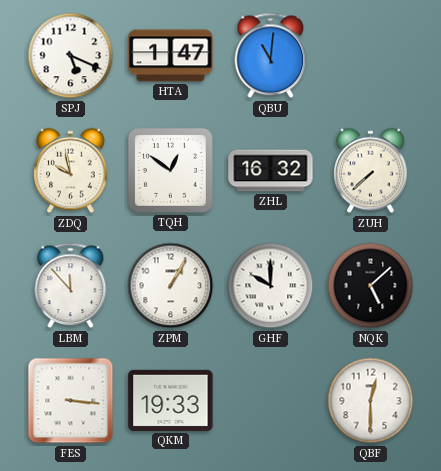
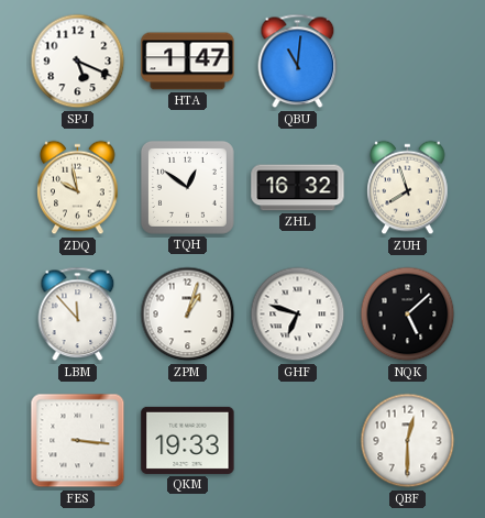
ZUH: 7:38 -> 7:57
ZPM: 1:05 -> 1:03
GHF: 10:00 -> 6:48
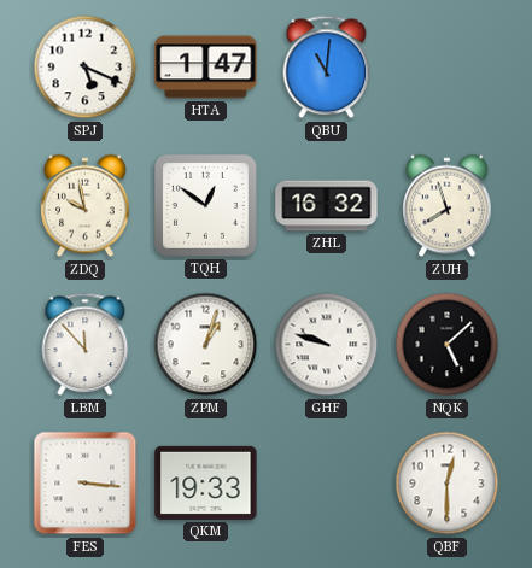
GHF: 6:48 -> 9:48
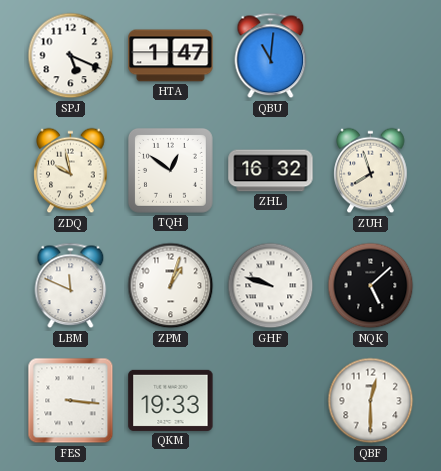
LBM: 11:53 -> 11:49
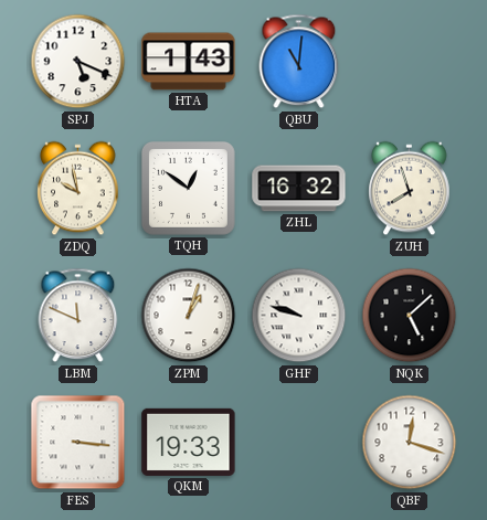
HTA: 1:47 -> 1:43
QBF: 12:30 -> 12:18
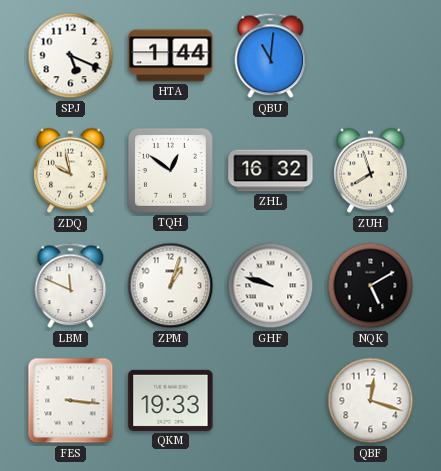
HTA: 1:43 -> 1:44
NQK: 5:08 -> 5:10
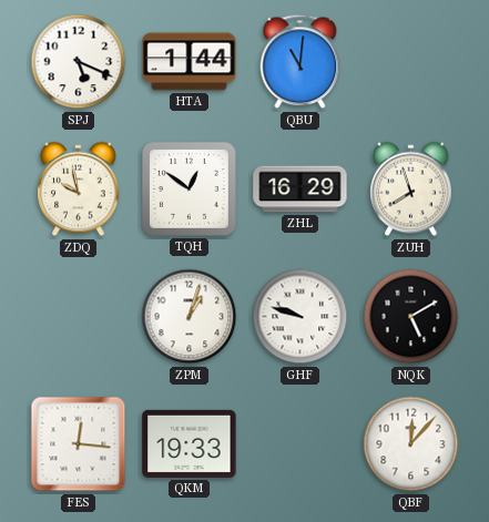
ZHL: 16:32 -> 16:29
LBM: 11:49 -> none
FES: 3:16 -> 12:16
QBF: 12:18 -> 12:07
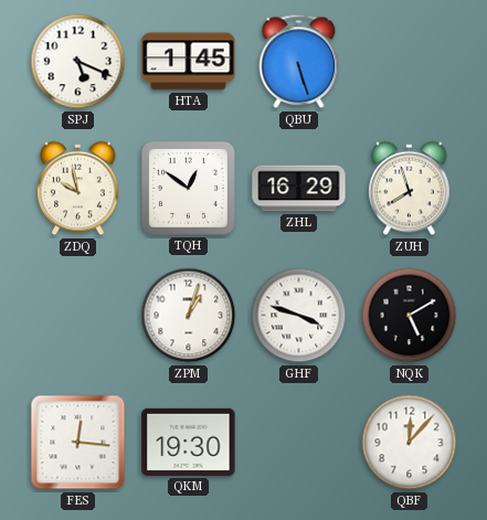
HTA: 1:44 -> 1:45
QBU: 11:01 -> 5:27
GHF: 9:48 -> 3:48
QKM: 19:33 -> 19:30
